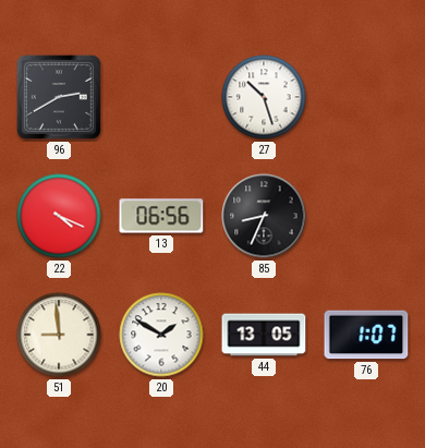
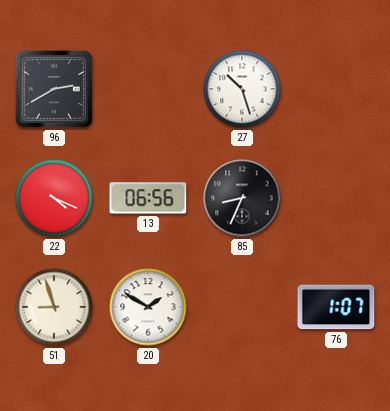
51: 8:59 -> 8:57
44: 13:05 -> none
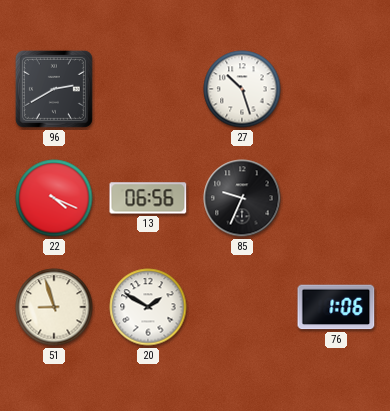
85: 8:34 -> 9:34
76: 1:07 -> 1:06
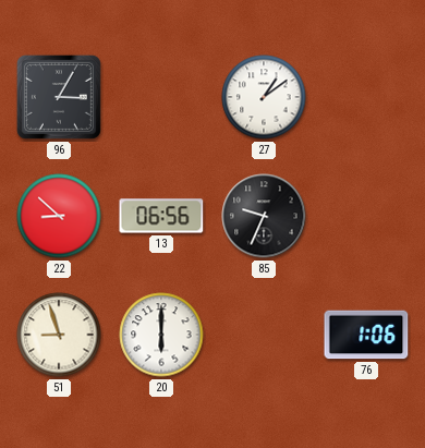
96: 2:40 -> 3:05
27: 10:27 -> 1:09
22: 4:19 -> 8:52
20: 1:50 -> 6:00
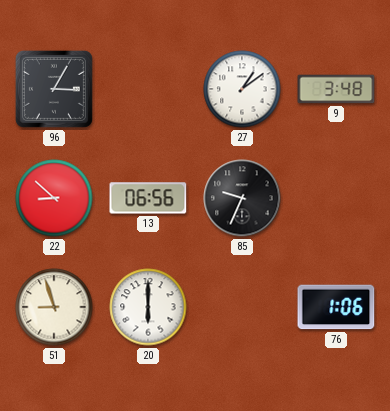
9: none -> 3:48
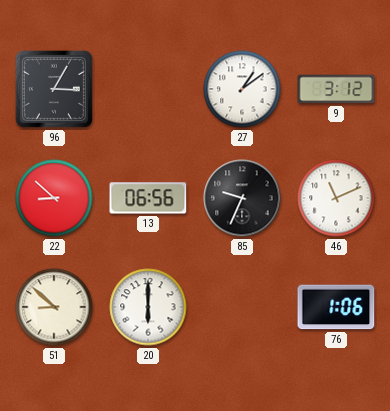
9: 3:48 -> 3:12
46: none -> 11:11
51: 8:57 -> 8:52
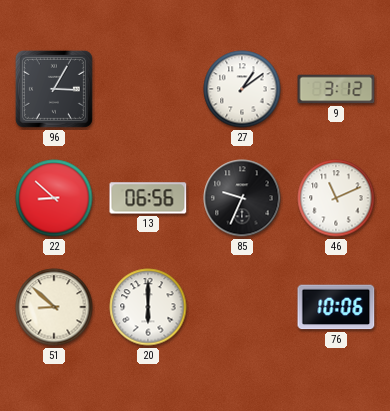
76: 1:06 -> 10:06
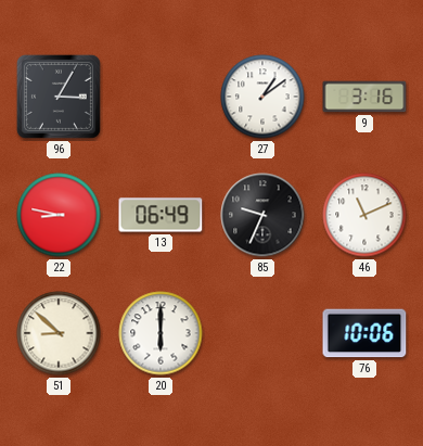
9: 3:12 -> 3:16
22: 8:52 -> 8:47
13: 06:56 -> 06:49
